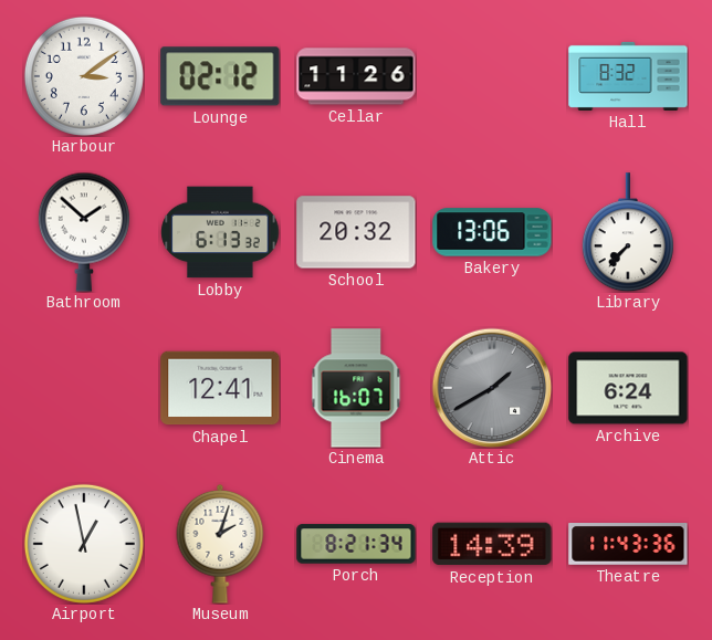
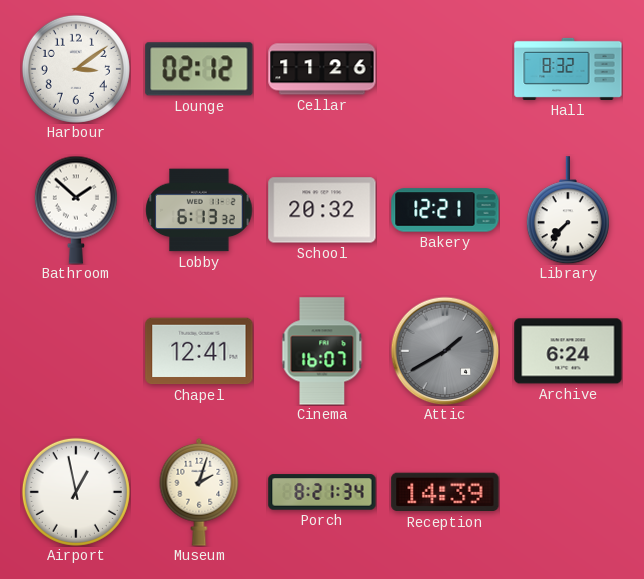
Bakery: 13:06 -> 12:21
Theatre: 11:43 -> none
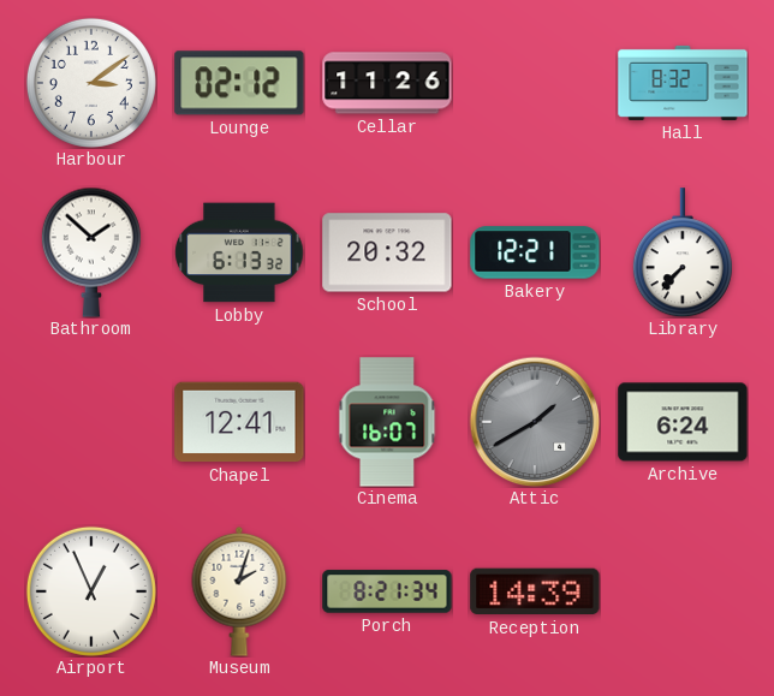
Airport: 12:58 -> 12:56
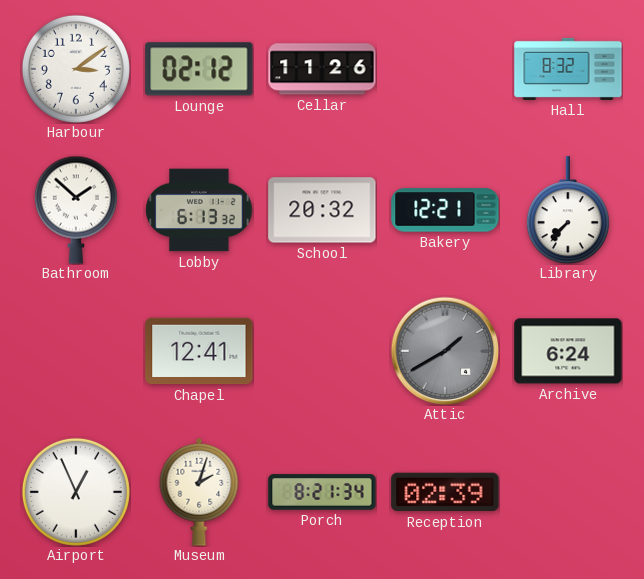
Cinema: 16:07 -> none
Reception: 14:39 -> 02:39
